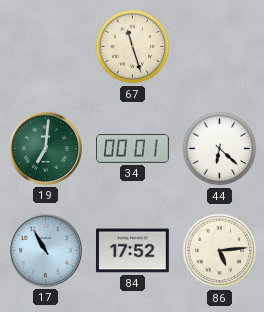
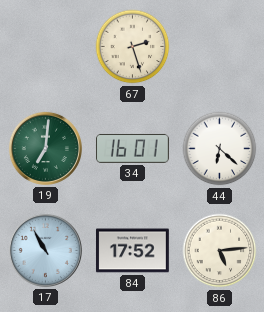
67: 11:27 -> 2:27
34: 00:01 -> 16:01
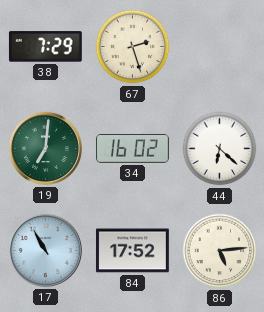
38: none -> 7:29
34: 16:01 -> 16:02
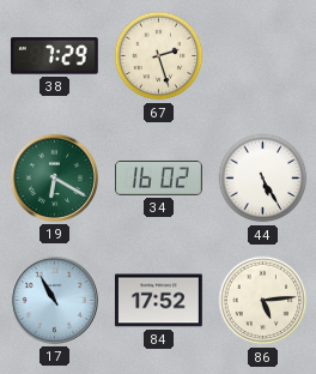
19: 7:01 -> 6:20
44: 6:22 -> 5:25
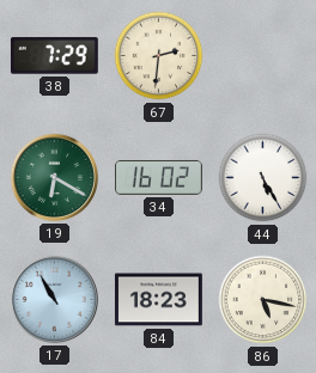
67: 2:27 -> 2:31
84: 17:52 -> 18:23
86: 5:14 -> 5:17
